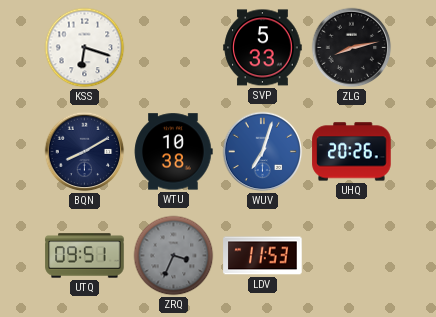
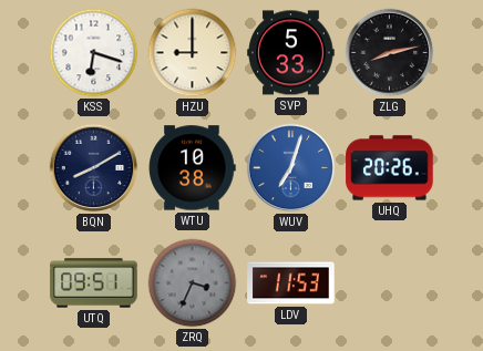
HZU: none -> 9:00
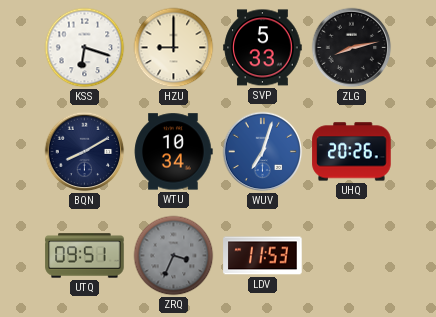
WTU: 10:38 -> 10:34
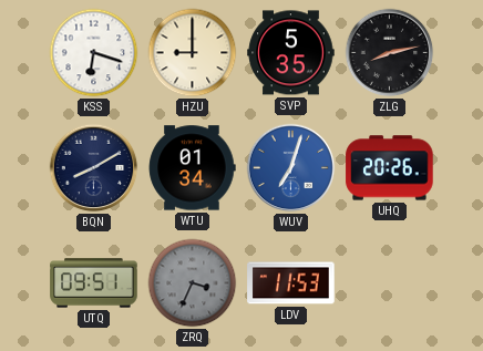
SVP: 5:33 -> 5:35
WTU: 10:34 -> 01:34
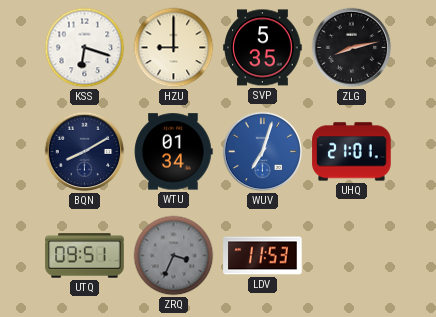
UHQ: 20:26 -> 21:01
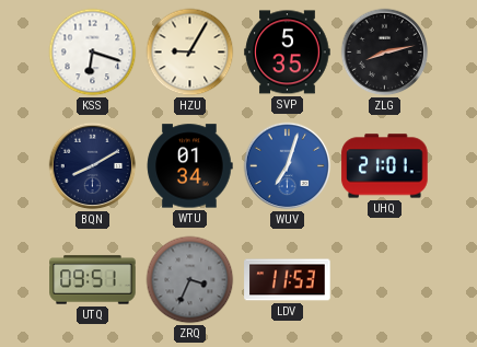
HZU: 9:00 -> 9:05
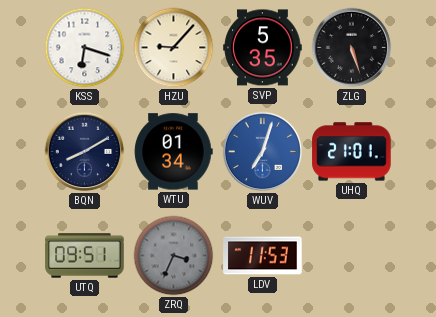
HZU: 9:05 -> 9:07
ZLG: 8:13 -> 5:27
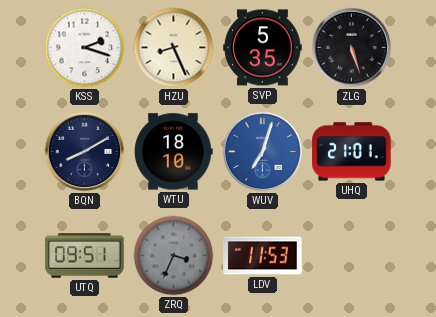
KSS: 6:18 -> 2:18
HZU: 9:07 -> 8:26
WTU: 01:34 -> 18:10
